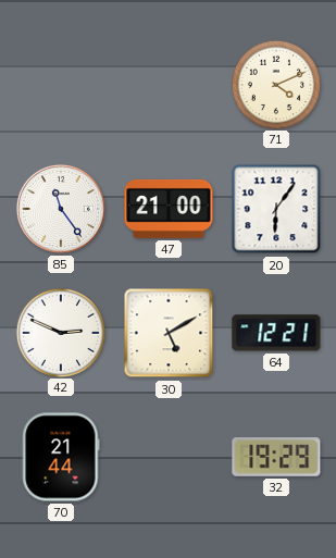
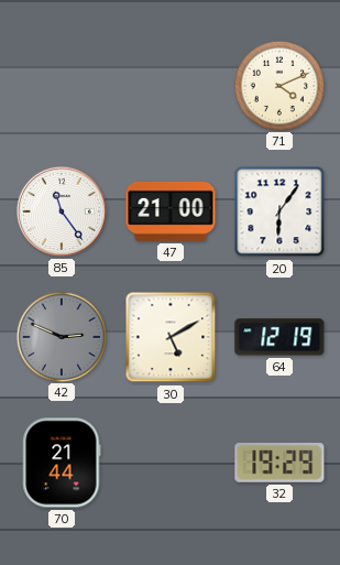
42 dial: white -> grey
64: 12:21 -> 12:19
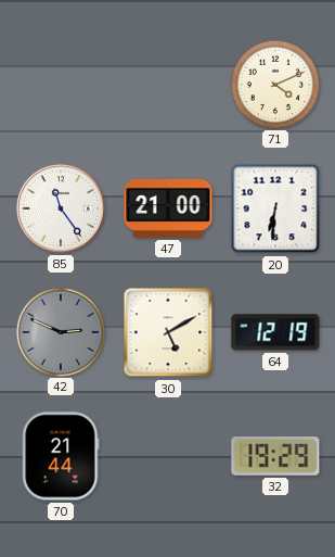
20: 6:06 -> 6:31
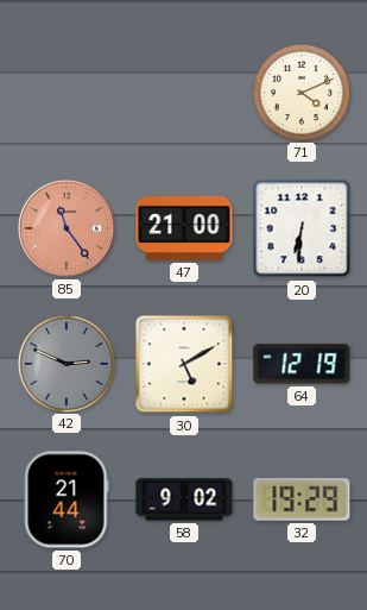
85 dial: white -> salmon
58: none -> 9:02
